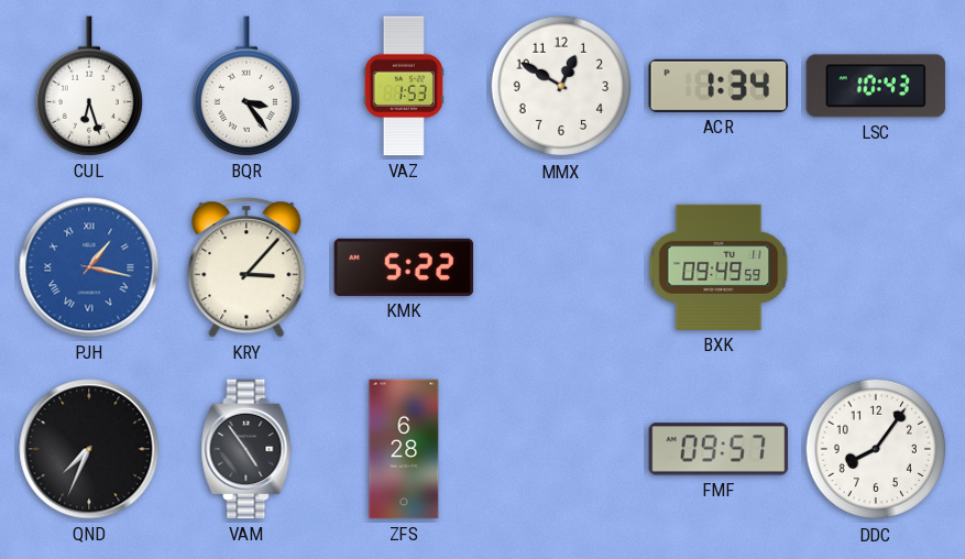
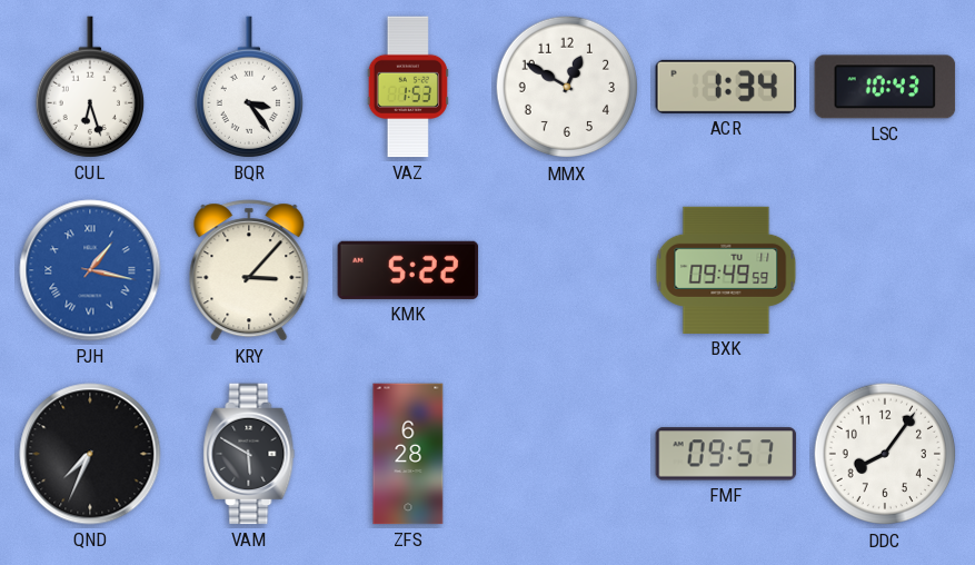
VAM: 4:54 -> 5:50
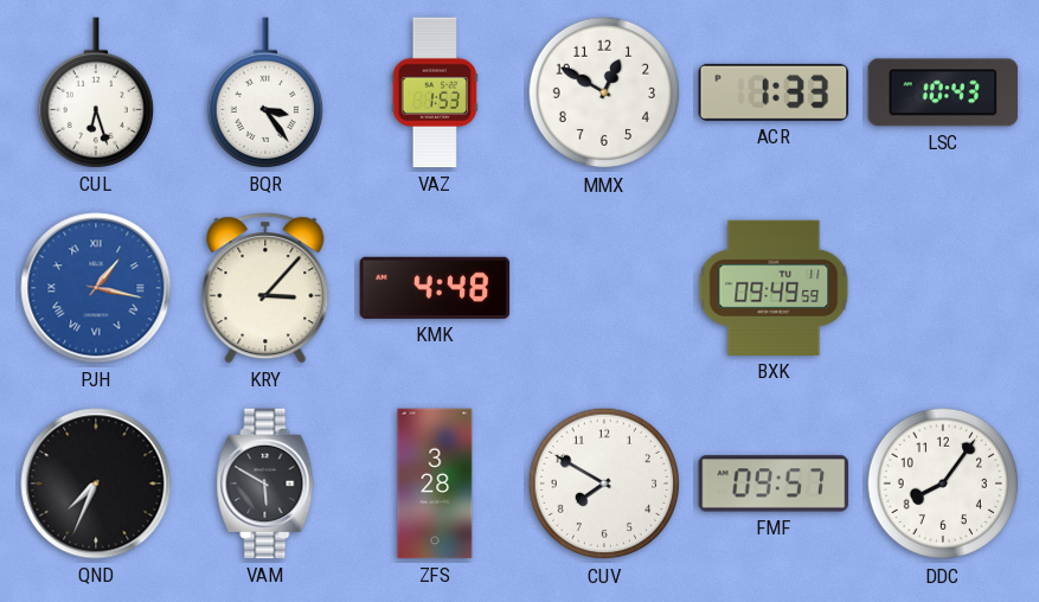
ACR: 1:34 -> 1:33
KMK: 5:22 -> 4:48
ZFS: 6:28 -> 3:28
CUV: none -> 7:50
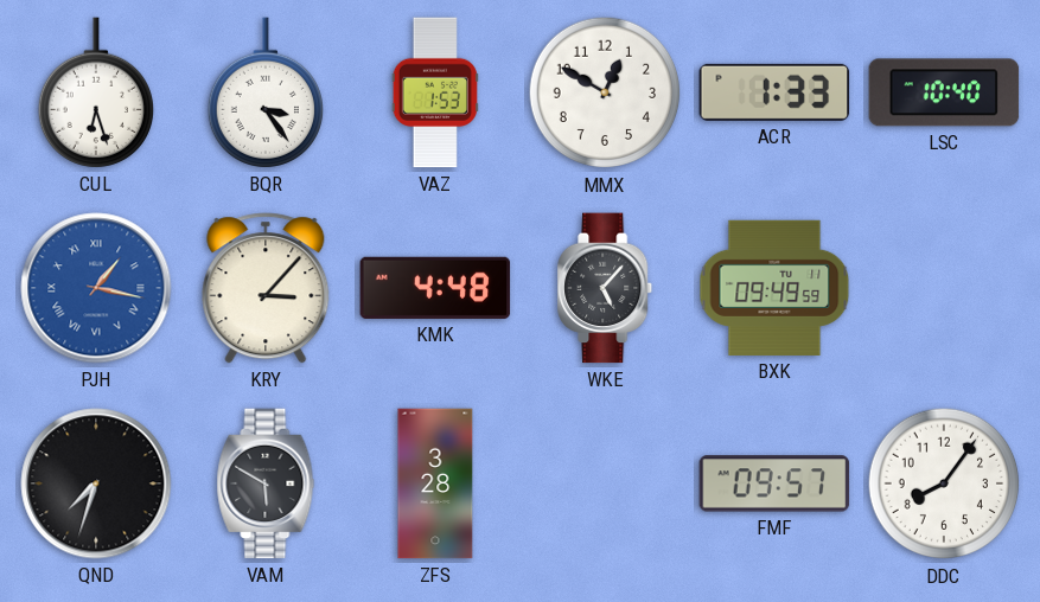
LSC: 10:43 -> 10:40
WKE: none -> 5:07
QND: 7:34 -> 7:33
CUV: 7:50 -> none
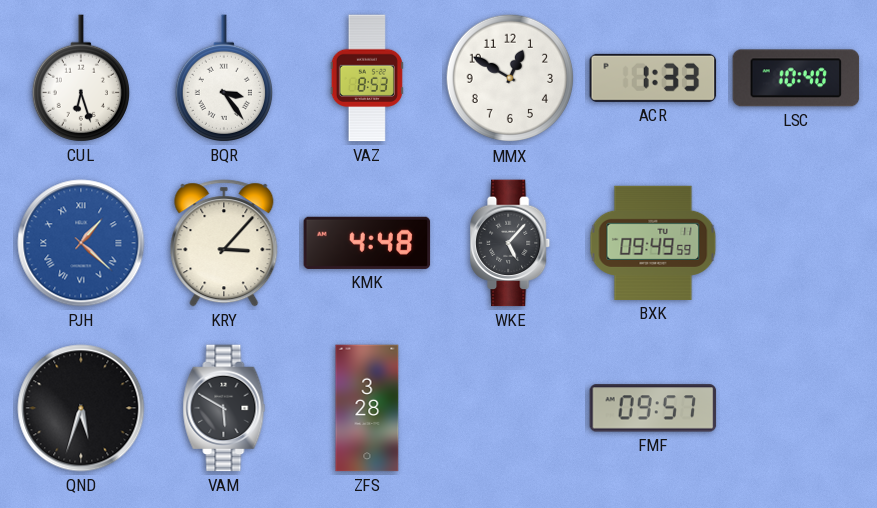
VAZ: 1:53 -> 8:53
PJH: 1:17 -> 1:22
QND: 7:33 -> 5:33
DDC: 8:06 -> none
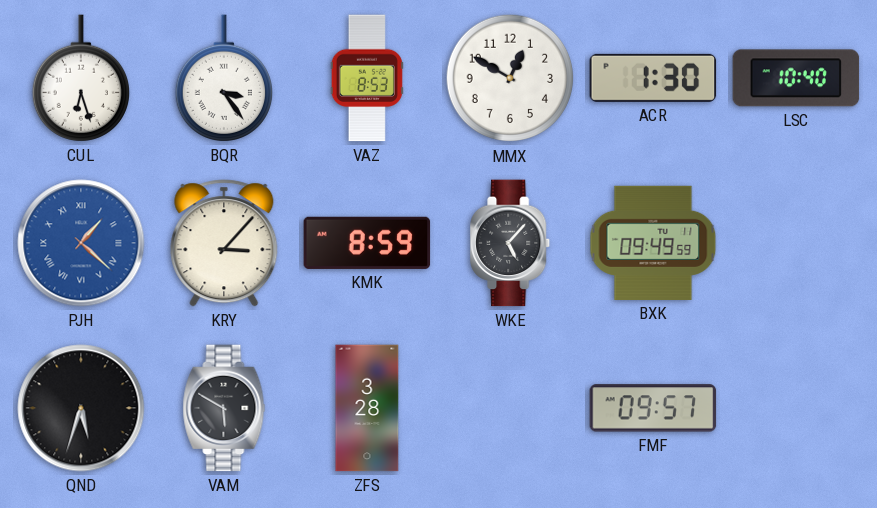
ACR: 1:33 -> 1:30
KMK: 4:48 -> 8:59
